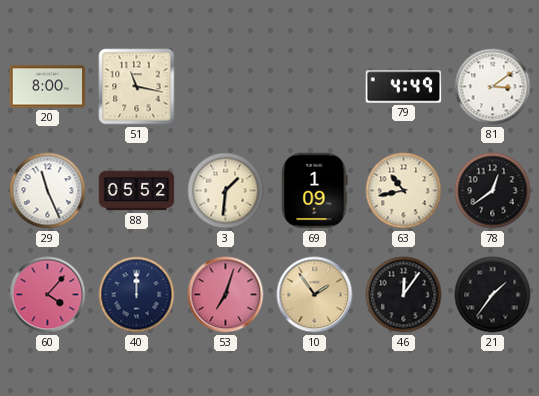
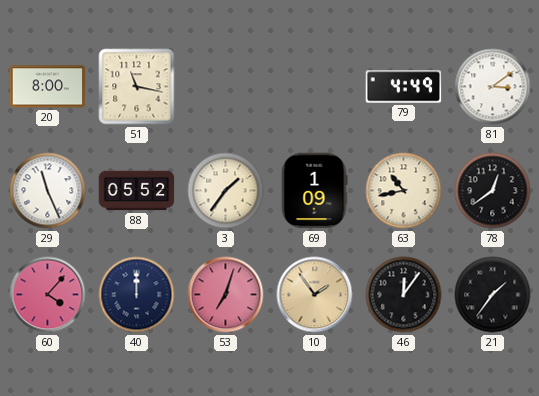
3: 1:31 -> 1:36
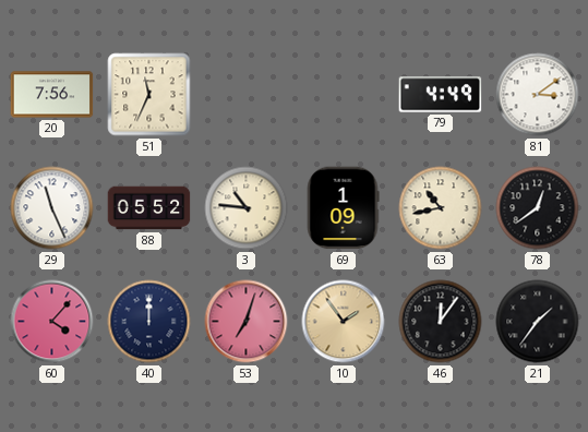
20: 8:00 -> 7:56
51: 11:17 -> 11:34
3: 1:36 -> 10:46
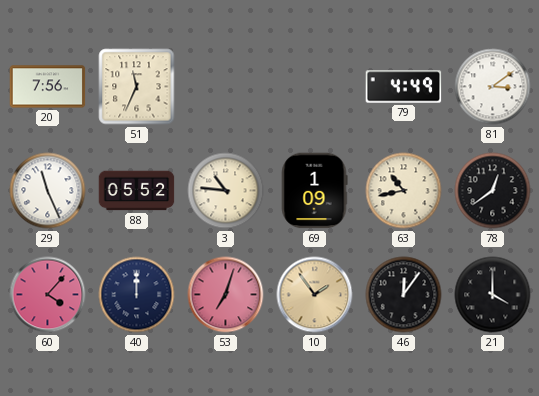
21: 1:36 -> 4:00
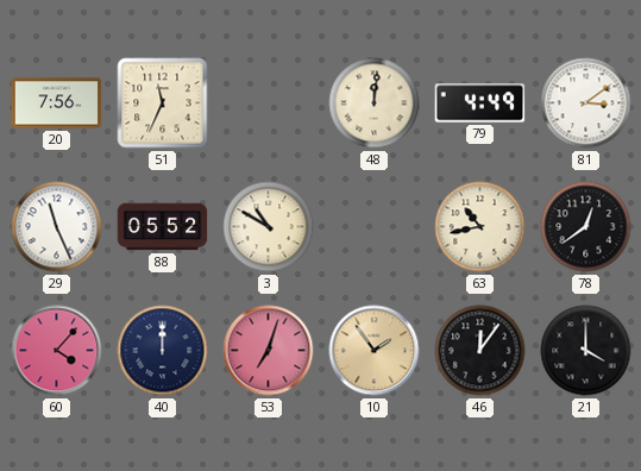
48: none -> 12:01
3: 10:46 -> 10:50
69: 1:09 -> none
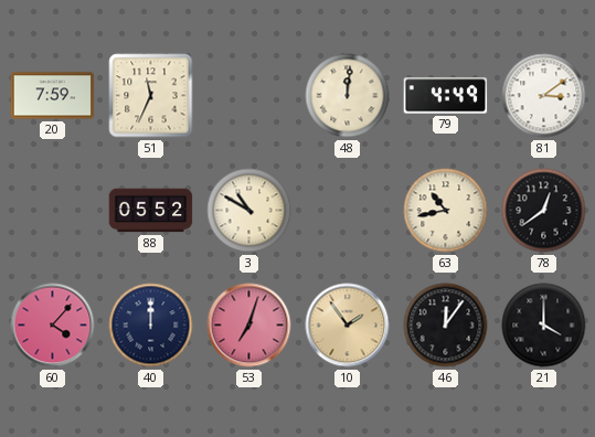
20: 7:56 -> 7:59
29: 11:26 -> none
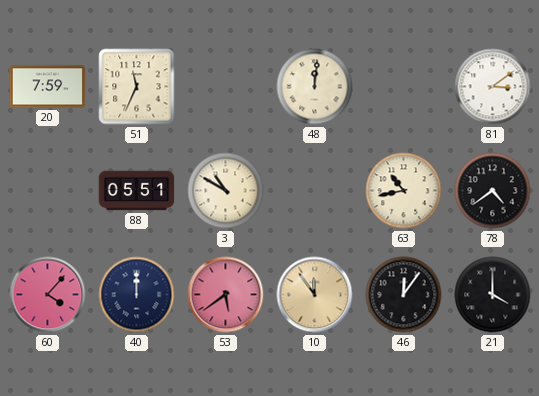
79: 4:49 -> none
88: 05:52 -> 05:51
78: 12:39 -> 4:39
53: 7:03 -> 5:39
10: 1:54 -> 11:54
